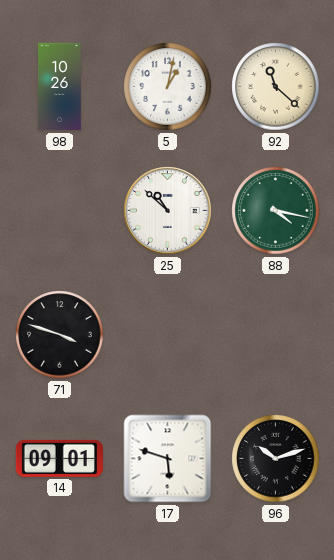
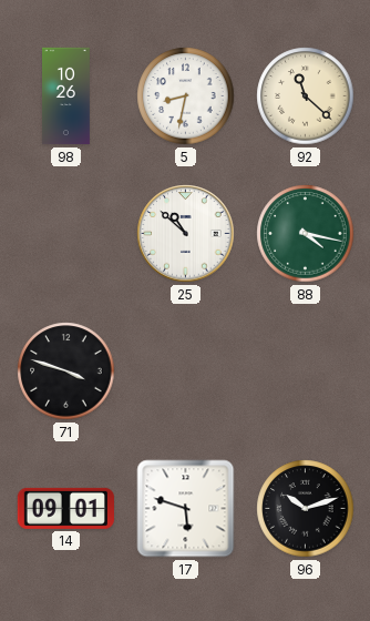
5: 1:02 -> 8:32
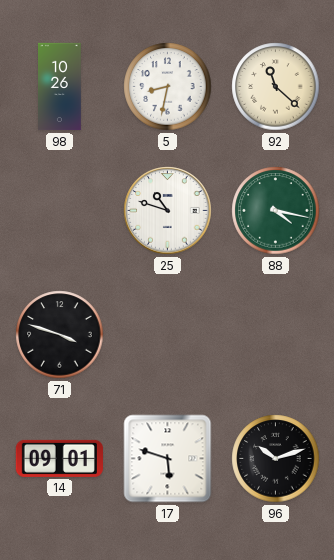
25: 10:52 -> 10:48
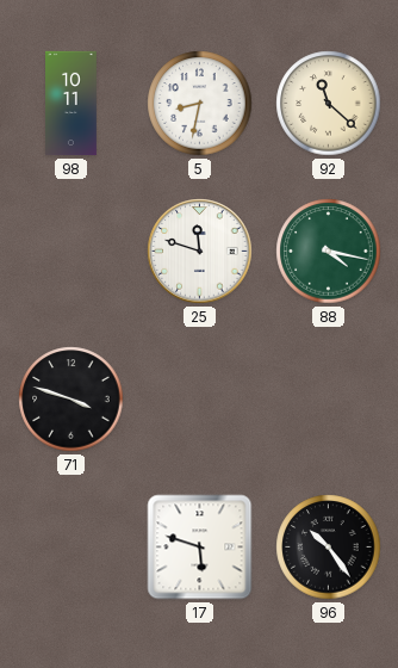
98: 10:26 -> 10:11
25: 10:48 -> 11:48
14: 09:01 -> none
96: 10:12 -> 10:24
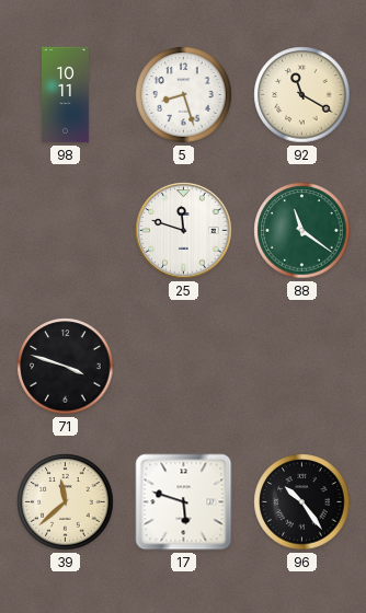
5: 8:32 -> 8:27
92: 11:22 -> 11:20
88: 4:17 -> 11:21
39: none -> 11:38
